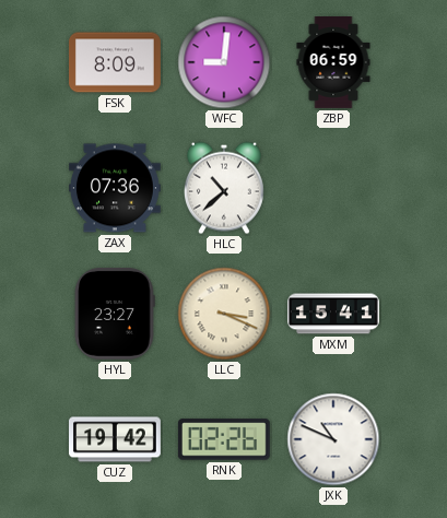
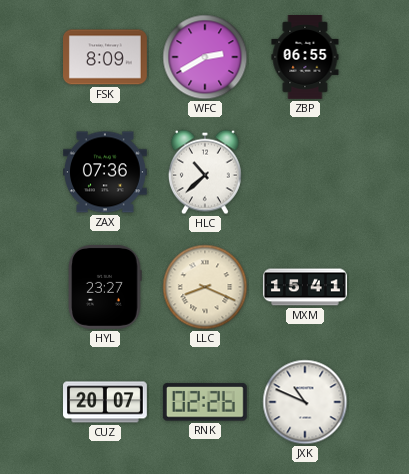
WFC: 9:01 -> 2:40
ZBP: 06:59 -> 06:55
LLC: 3:19 -> 8:19
CUZ: 19:42 -> 20:07
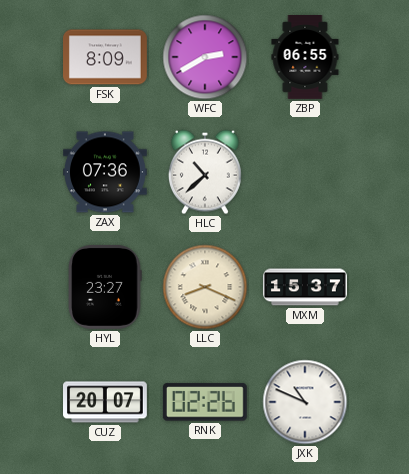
MXM: 15:41 -> 15:37
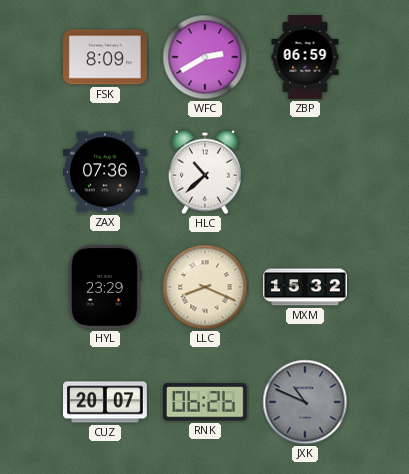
ZBP: 06:55 -> 06:59
HYL: 23:27 -> 23:29
MXM: 15:37 -> 15:32
RNK: 02:26 -> 06:26
JXK dial: white -> grey
